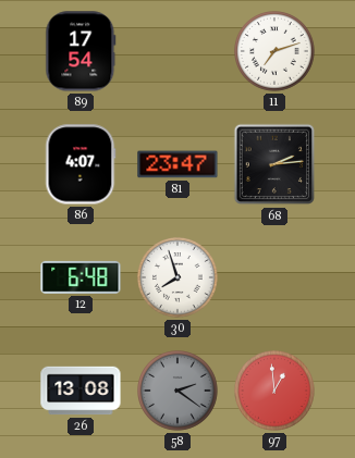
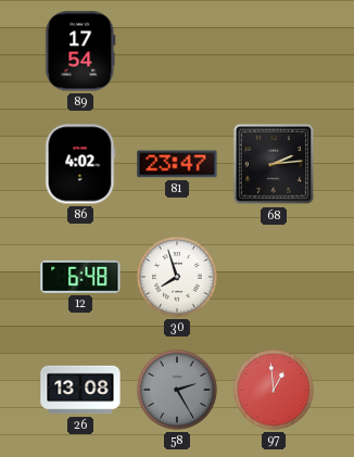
11: 7:12 -> none
86: 4:07 -> 4:02
58: 2:21 -> 2:25
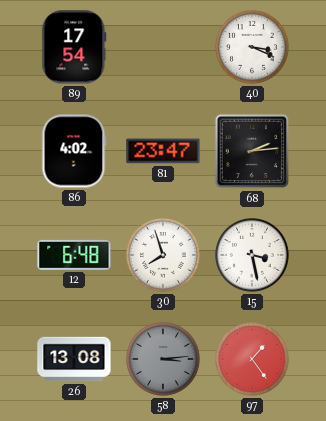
40: none -> 3:19
15: none -> 3:28
58: 2:25 -> 3:14
97: 12:59 -> 1:24
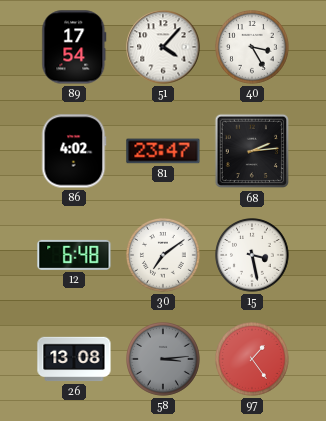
51: none -> 4:07
40: 3:19 -> 3:25
30: 7:57 -> 7:09
